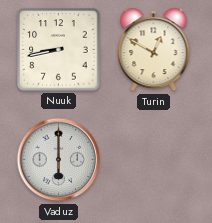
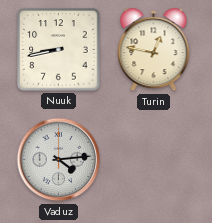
Turin: 12:50 -> 12:47
Vaduz: 6:00 -> 4:14
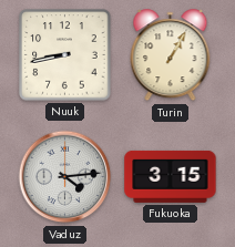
Turin: 12:47 -> 1:05
Fukuoka: none -> 3:15
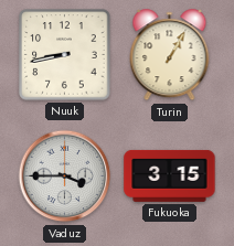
Vaduz: 4:14 -> 3:45
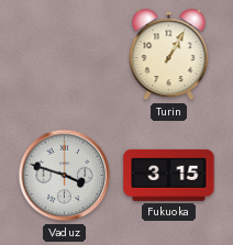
Nuuk: 8:43 -> none
Vaduz: 3:45 -> 3:48
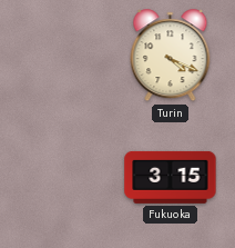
Turin: 1:05 -> 4:19
Vaduz: 3:48 -> none
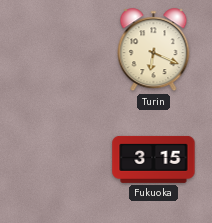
Turin: 4:19 -> 6:19
